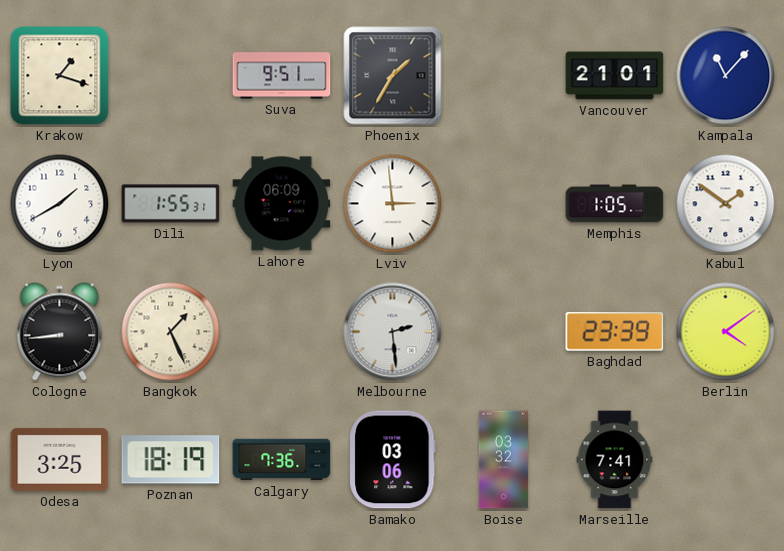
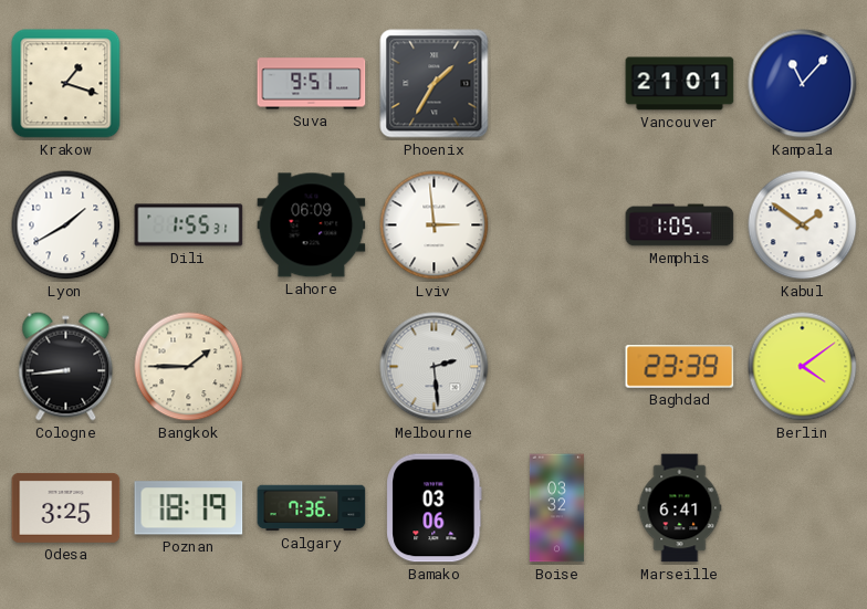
Bangkok: 1:26 -> 1:45
Marseille: 7:41 -> 6:41
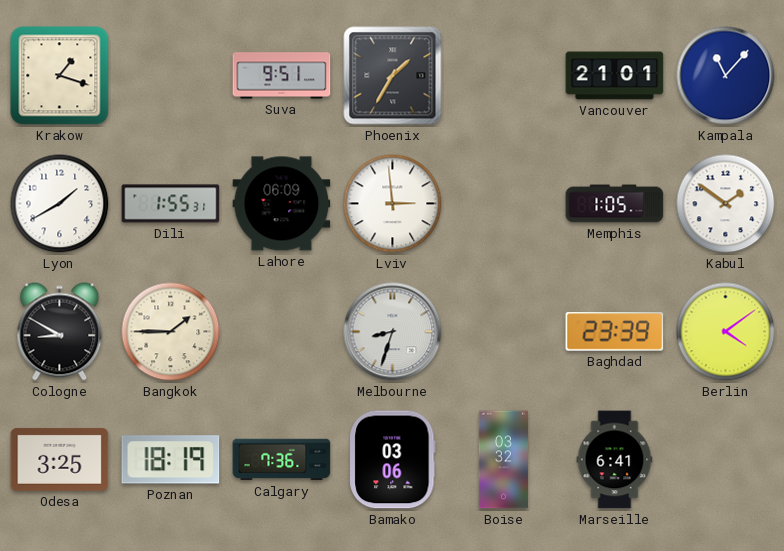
Cologne: 8:44 -> 8:50
Melbourne: 2:29 -> 8:33
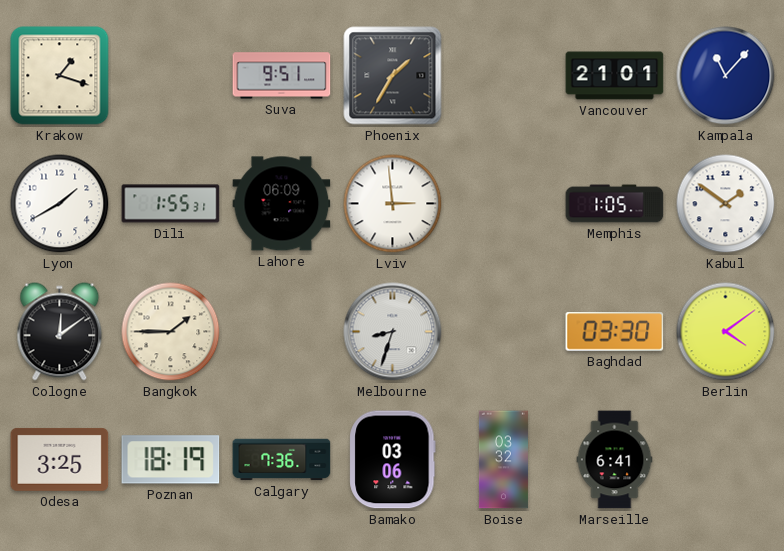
Cologne: 8:50 -> 12:09
Baghdad: 23:39 -> 03:30
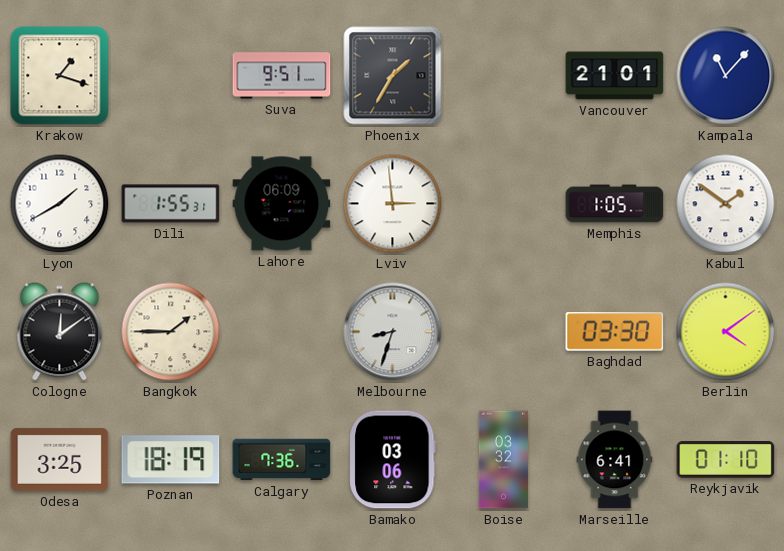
Reykjavik: none -> 01:10
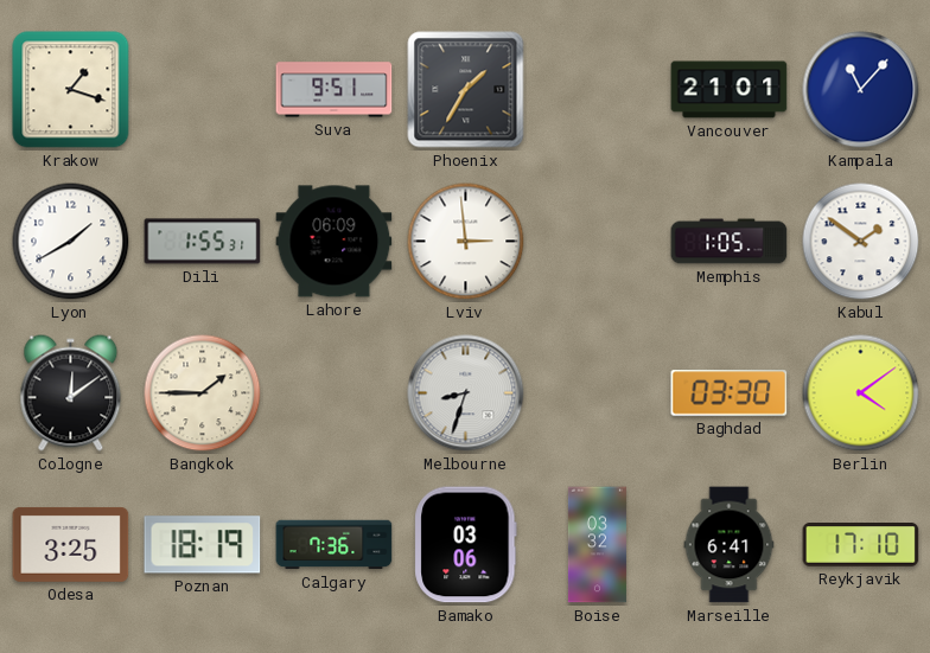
Reykjavik: 01:10 -> 17:10
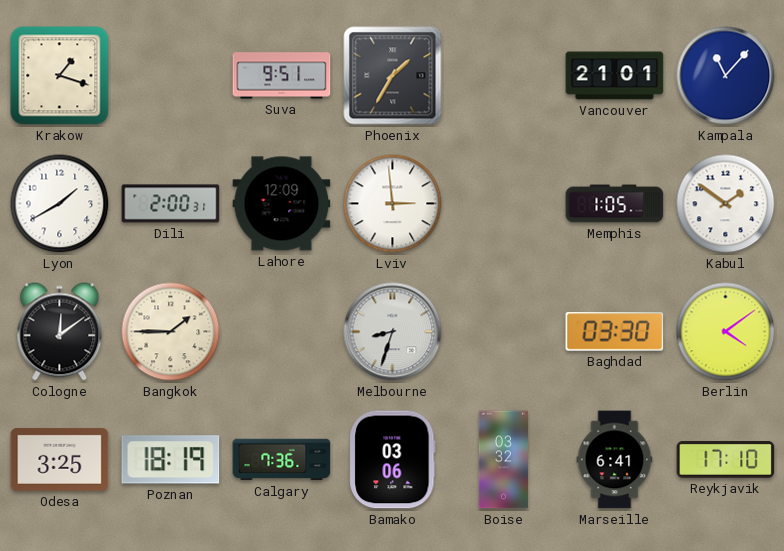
Dili: 1:55 -> 2:00
Lahore: 06:09 -> 12:09
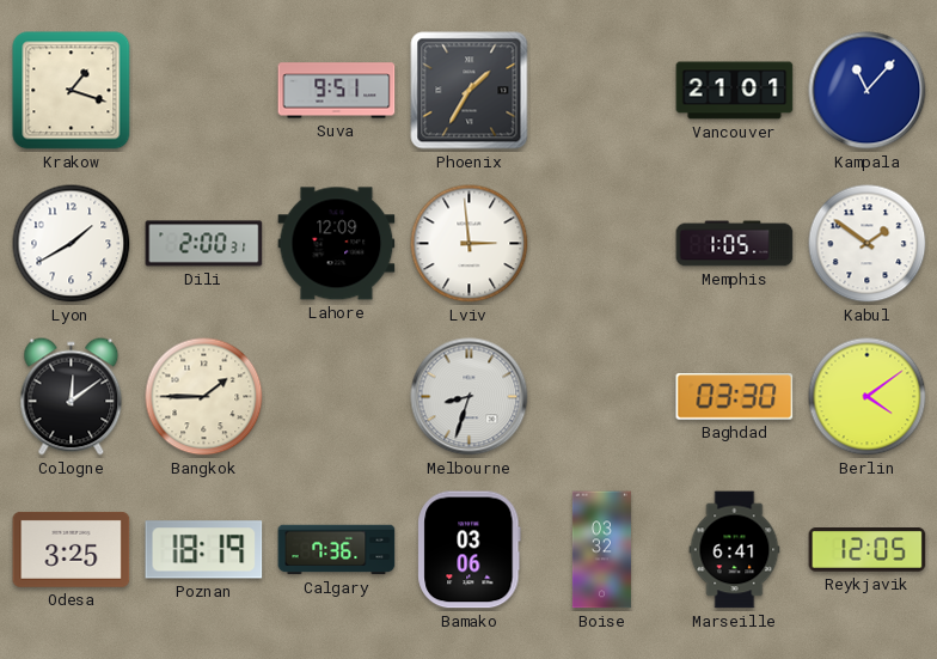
Reykjavik: 17:10 -> 12:05
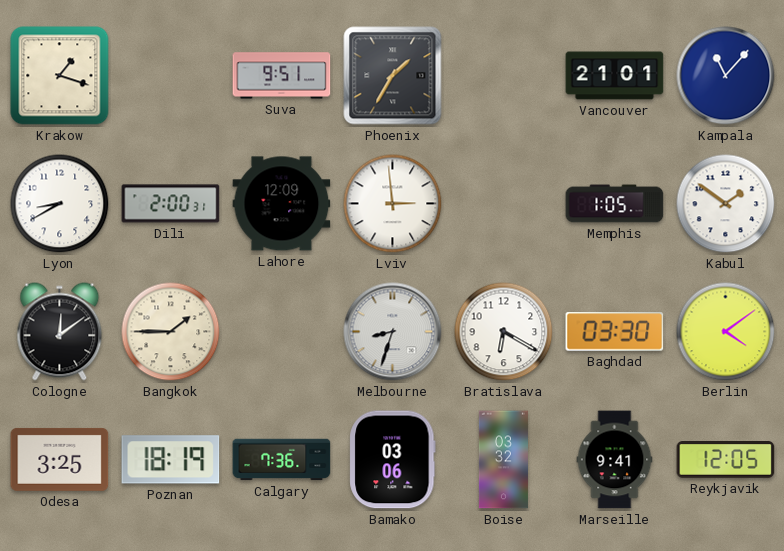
Lyon: 1:40 -> 8:40
Bratislava: none -> 6:20
Marseille: 6:41 -> 9:41
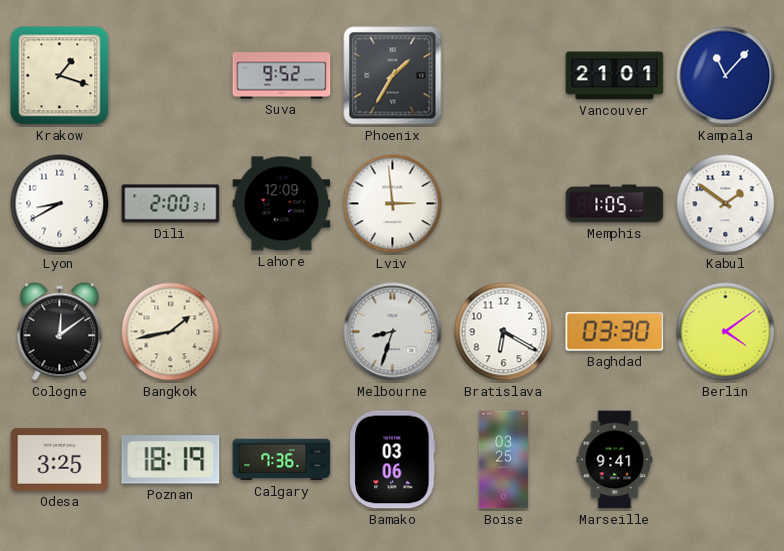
Suva: 9:51 -> 9:52
Bangkok: 1:45 -> 1:43
Boise: 03:32 -> 03:25
Reykjavik: 12:05 -> none
